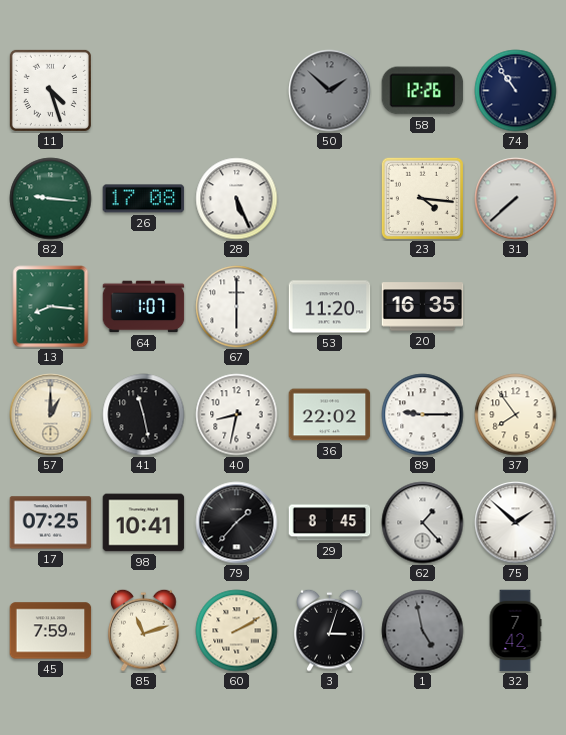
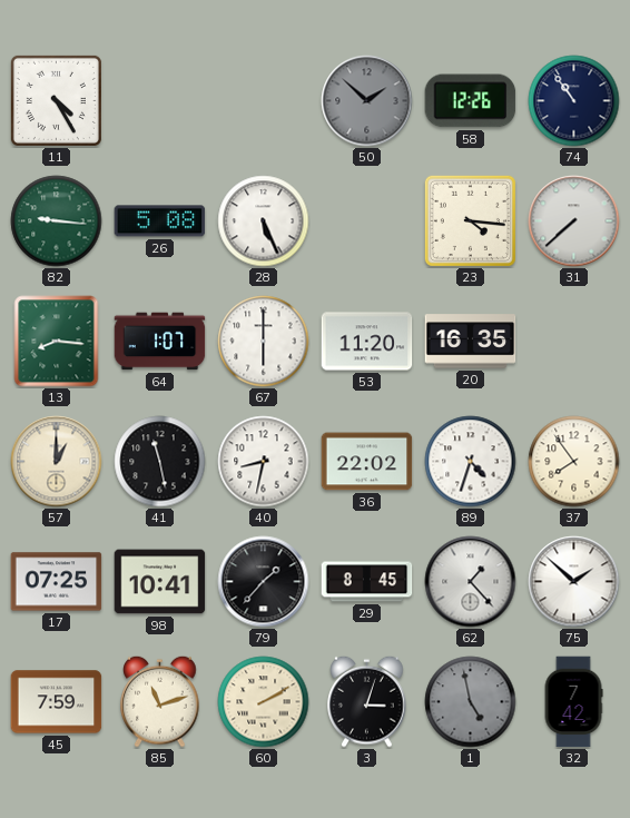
11: 4:27 -> 4:25
26: 17:08 -> 5:08
89: 9:15 -> 4:33
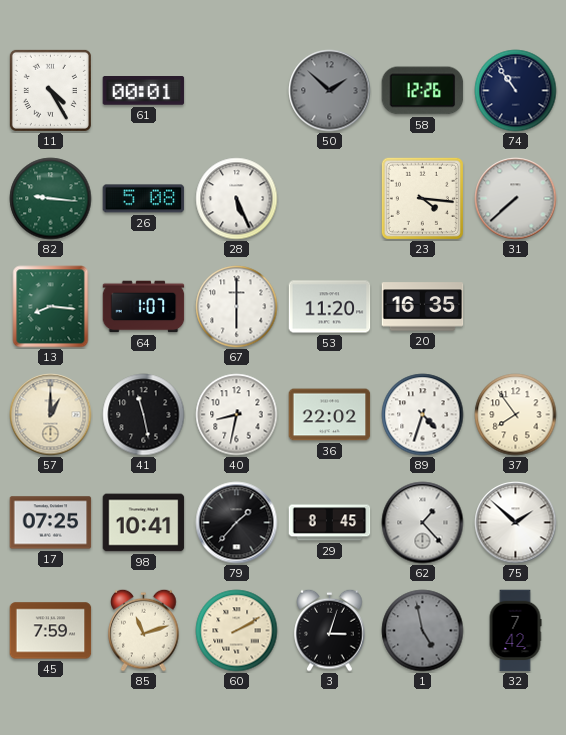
61: none -> 00:01
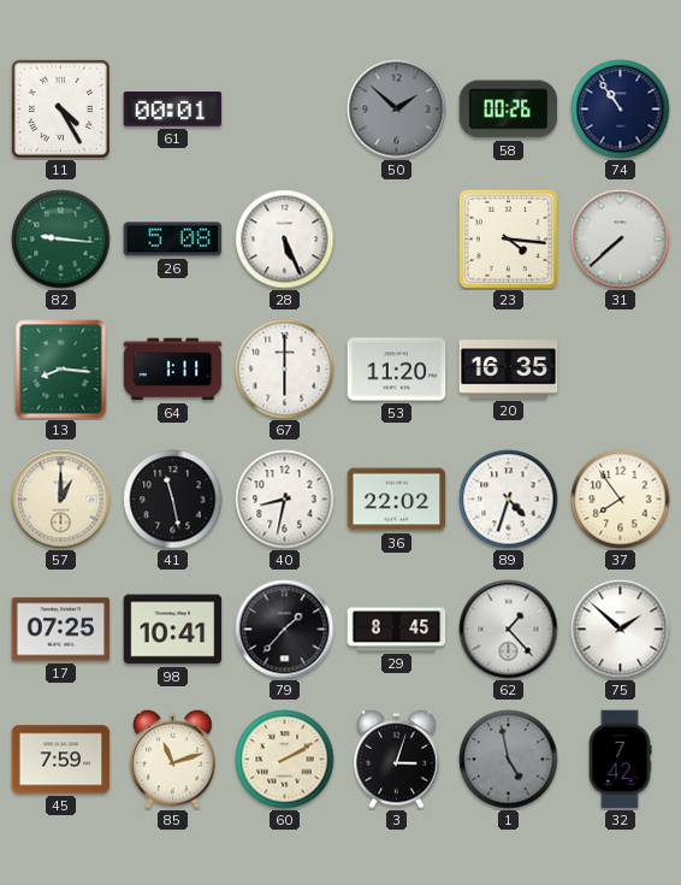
58: 12:26 -> 00:26
64: 1:07 -> 1:11
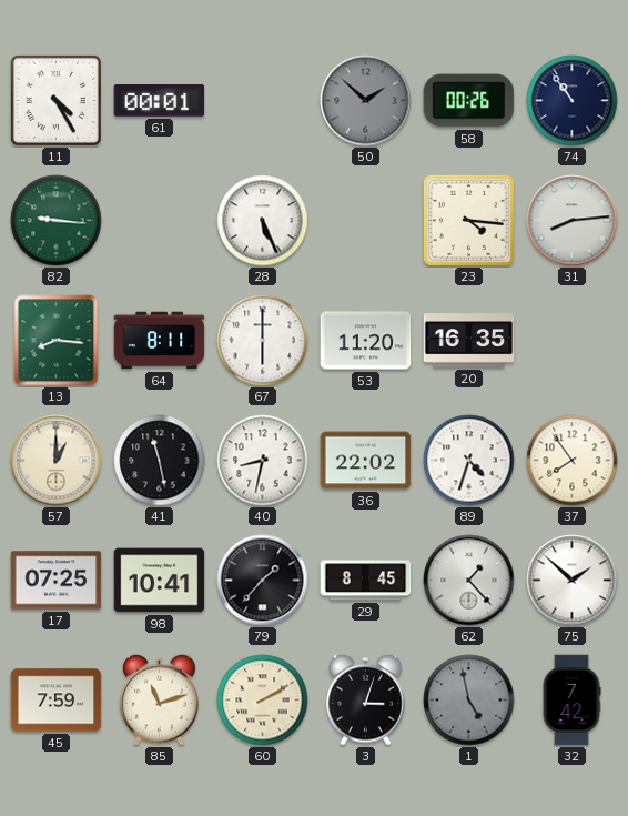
26: 5:08 -> none
31: 7:38 -> 8:14
64: 1:11 -> 8:11
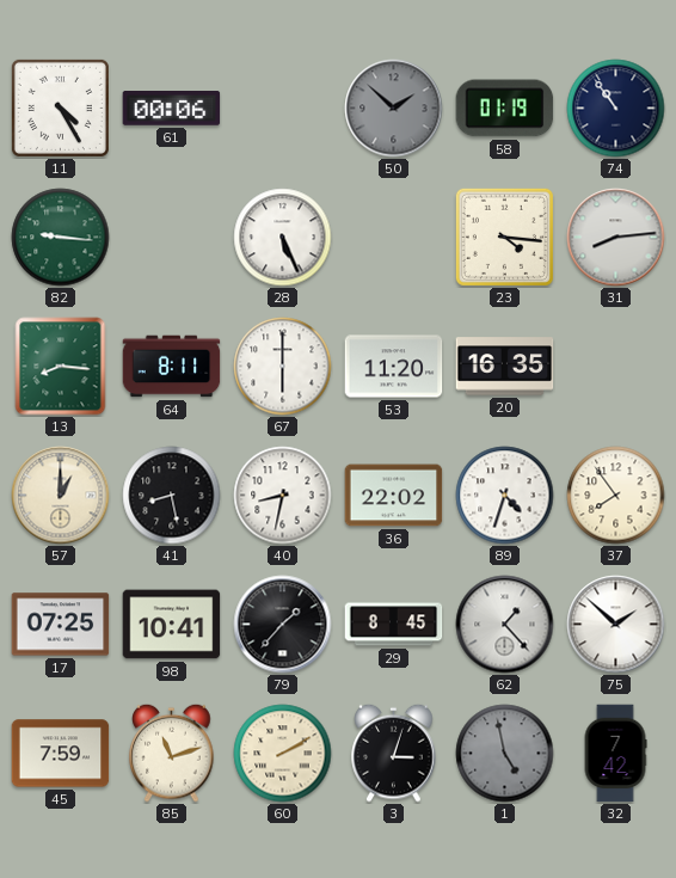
61: 00:01 -> 00:06
58: 00:26 -> 01:19
41: 11:28 -> 8:28
